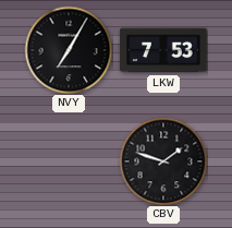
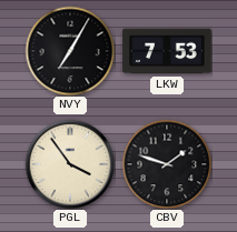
PGL: none -> 3:54
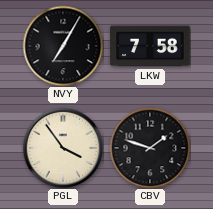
LKW: 7:53 -> 7:58
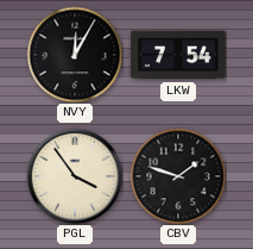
NVY: 7:05 -> 12:05
LKW: 7:58 -> 7:54
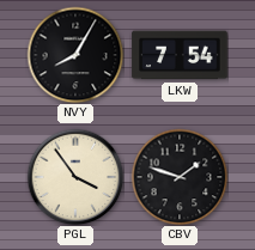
NVY: 12:05 -> 8:05
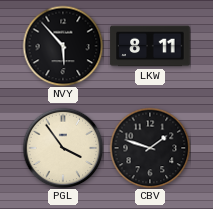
NVY: 8:05 -> 5:53
LKW: 7:54 -> 8:11
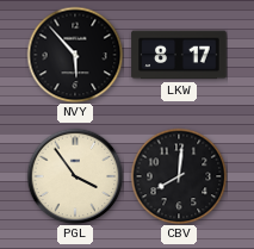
LKW: 8:11 -> 8:17
CBV: 1:48 -> 8:01
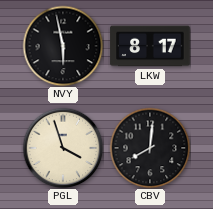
NVY: 5:53 -> 5:58
PGL: 3:54 -> 3:57
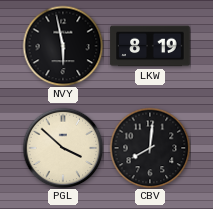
LKW: 8:17 -> 8:19
PGL: 3:57 -> 3:52
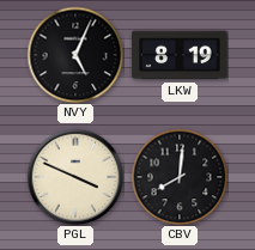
NVY: 5:58 -> 5:04
PGL: 3:52 -> 3:49
